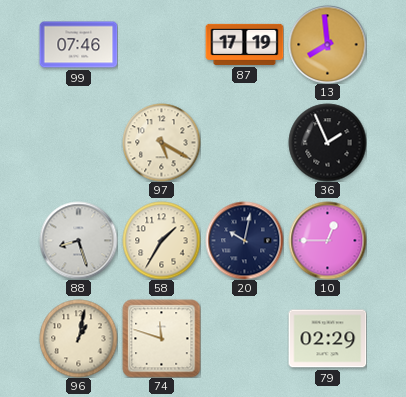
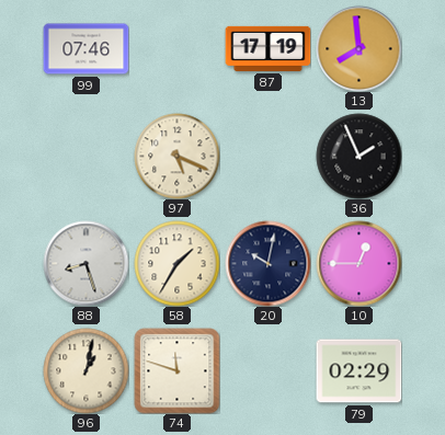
97: 5:20 -> 5:19
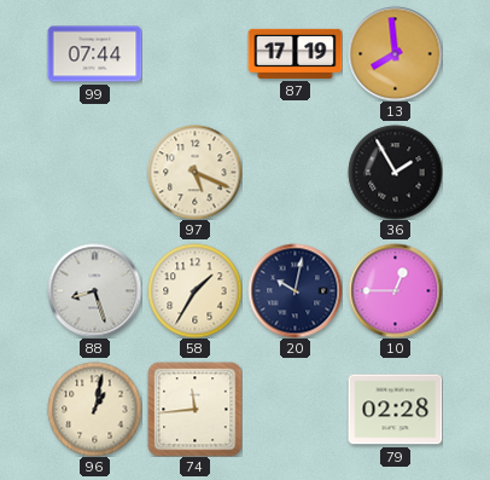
99: 07:46 -> 07:44
36: 1:56 -> 1:55
74: 11:48 -> 11:44
79: 02:29 -> 02:28
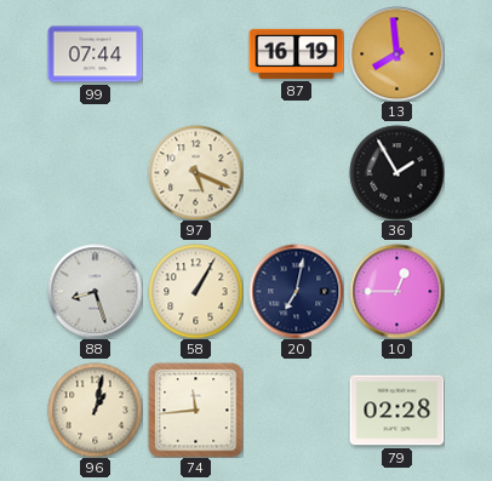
87: 17:19 -> 16:19
58: 1:35 -> 1:05
20: 10:02 -> 7:02
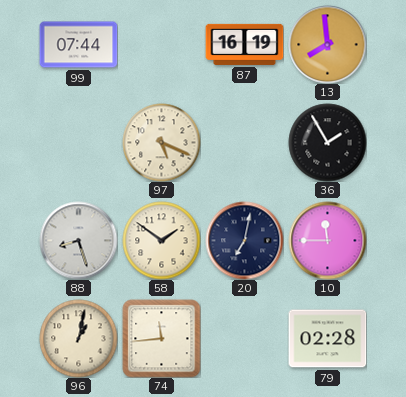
58: 1:05 -> 1:51
10: 12:45 -> 11:45
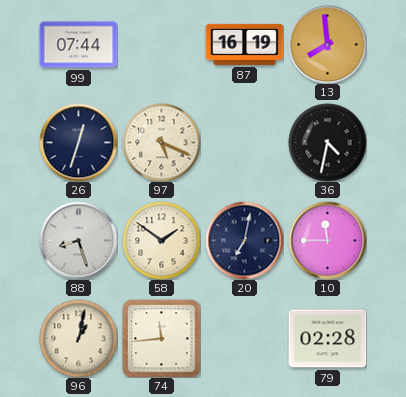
26: none -> 12:33
36: 1:55 -> 4:32
